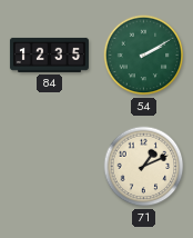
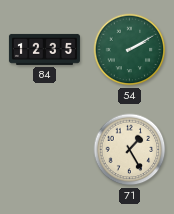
71: 1:11 -> 1:25
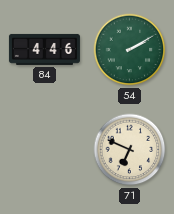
84: 12:35 -> 4:46
71: 1:25 -> 6:49
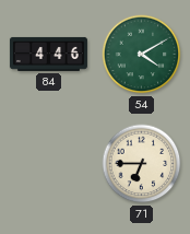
54: 2:10 -> 4:10
71: 6:49 -> 6:45
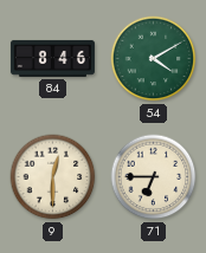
84: 4:46 -> 8:46
9: none -> 12:30
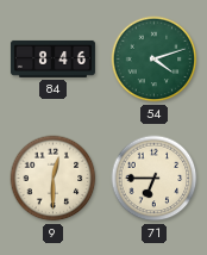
54: 4:10 -> 4:12
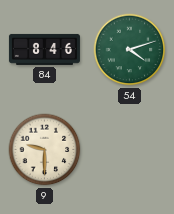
9: 12:30 -> 9:30
71: 6:45 -> none
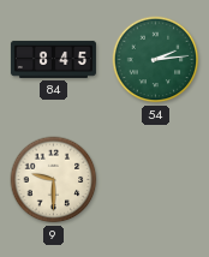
84: 8:46 -> 8:45
54: 4:12 -> 2:14
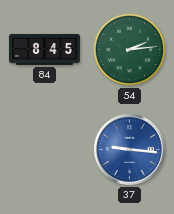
9: 9:30 -> none
37: none -> 9:16
